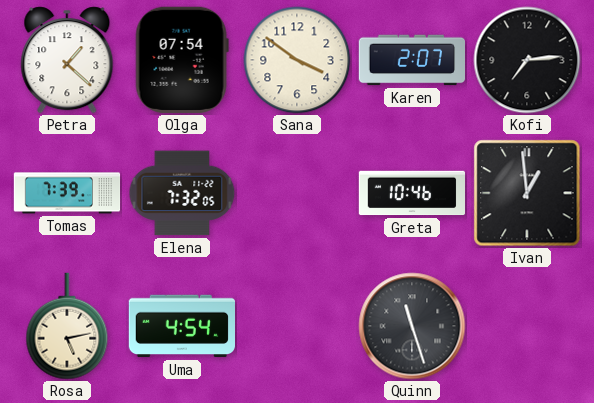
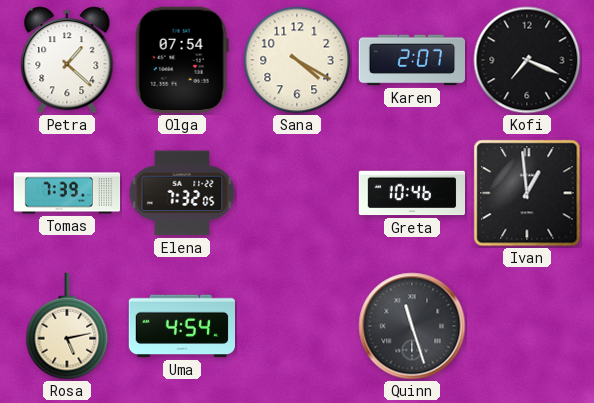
Sana: 3:51 -> 4:20
Kofi: 7:14 -> 7:19
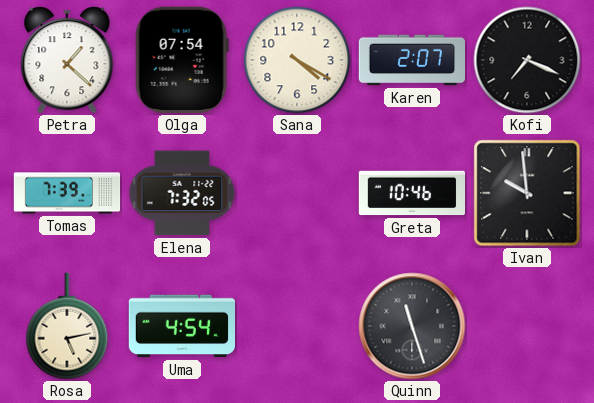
Ivan: 12:59 -> 9:59
